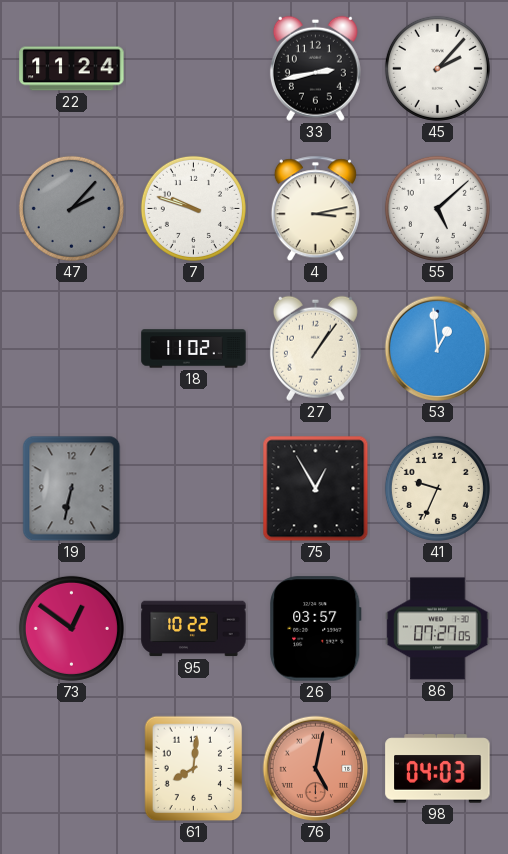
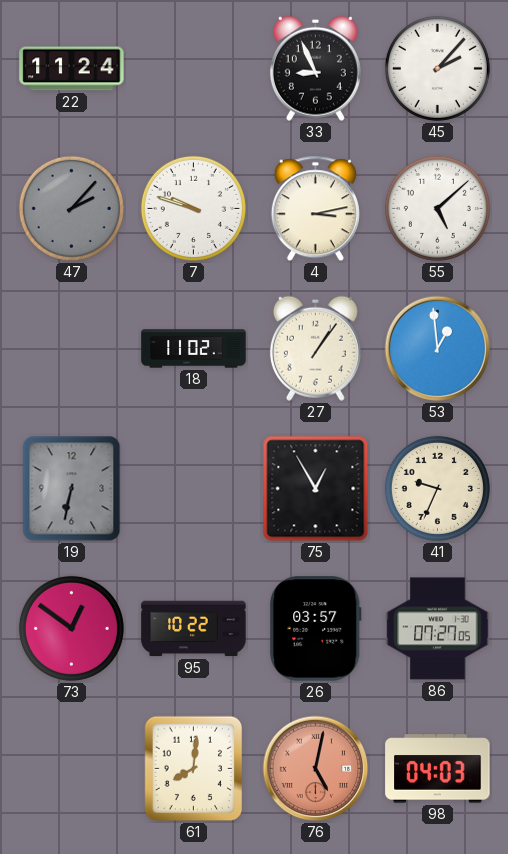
33: 2:43 -> 8:56
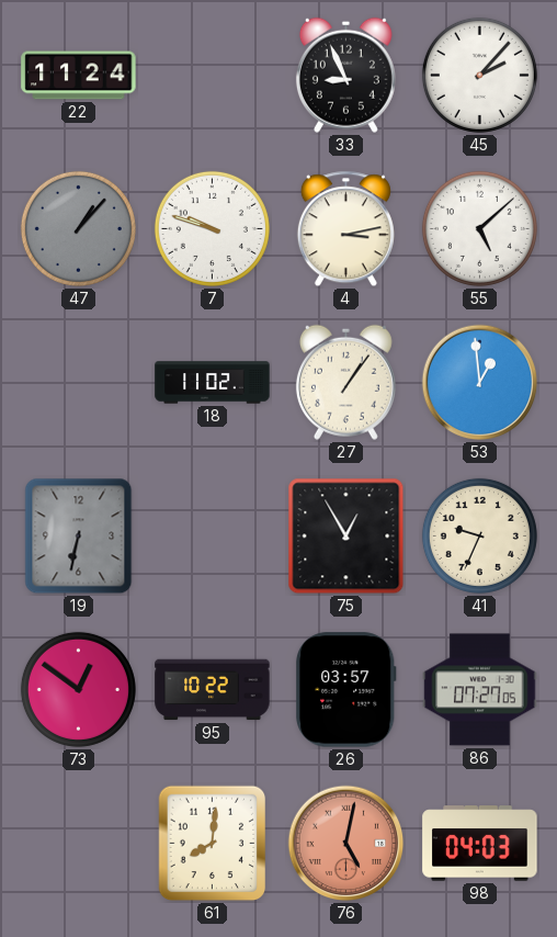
47: 2:07 -> 1:07
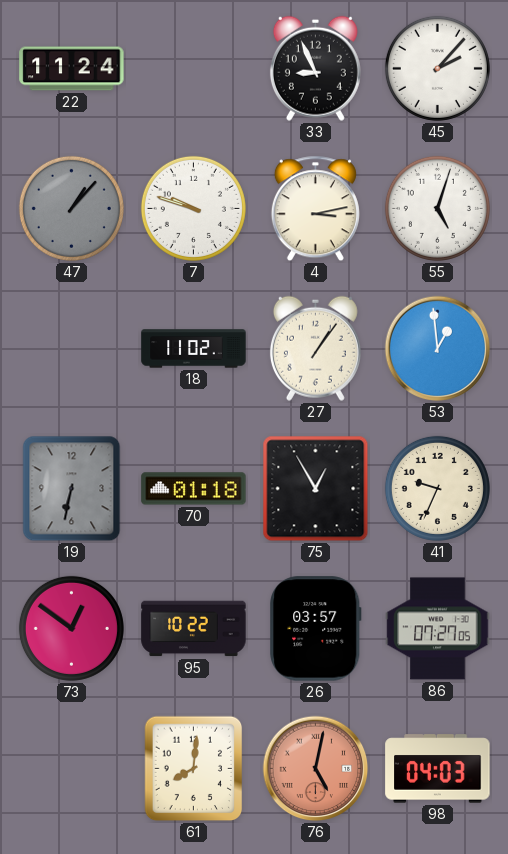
55: 5:08 -> 5:03
70: none -> 01:18
